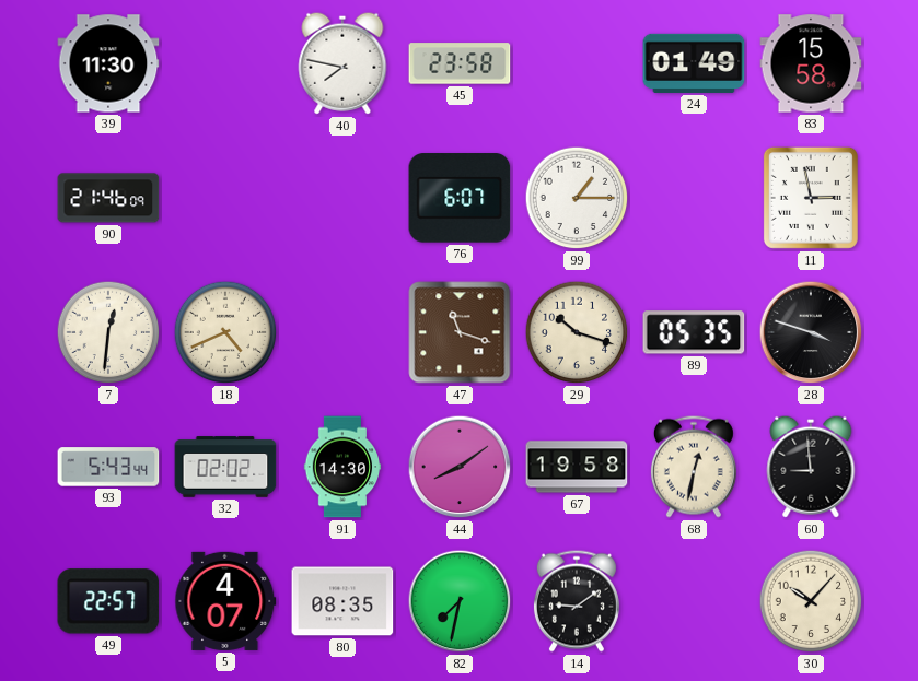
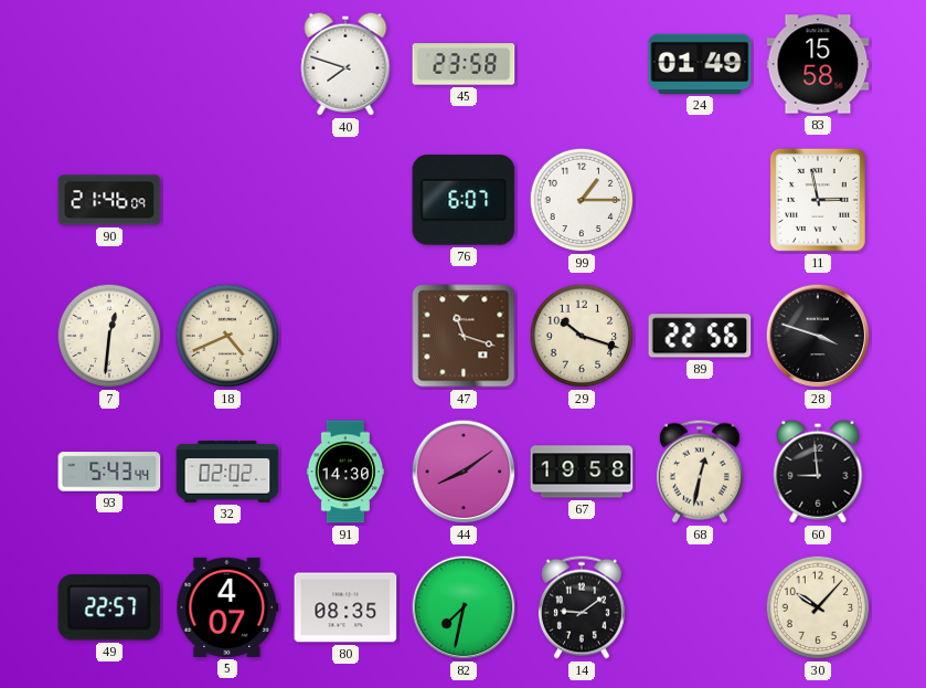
39: 11:30 -> none
40: 7:47 -> 7:48
89: 05:35 -> 22:56
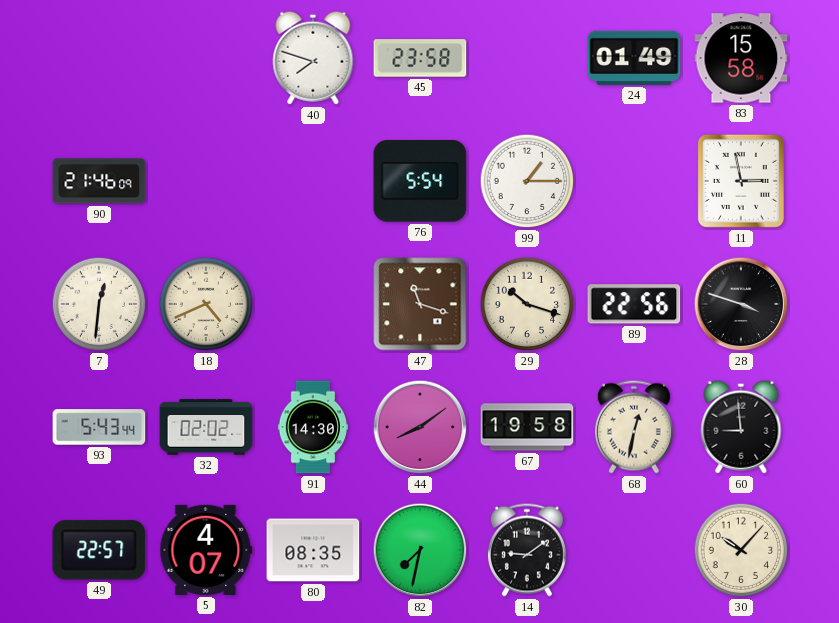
76: 6:07 -> 5:54
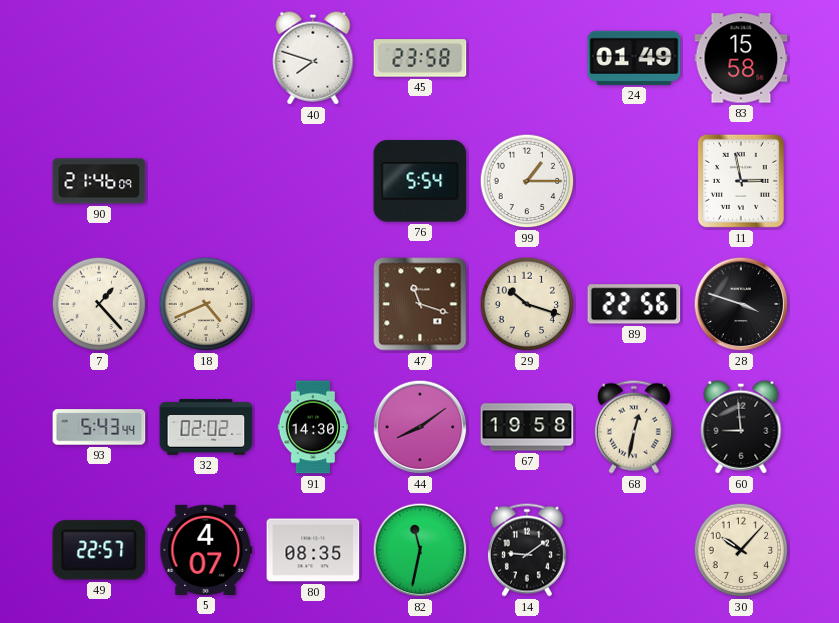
7: 12:31 -> 1:23
82: 7:32 -> 11:32
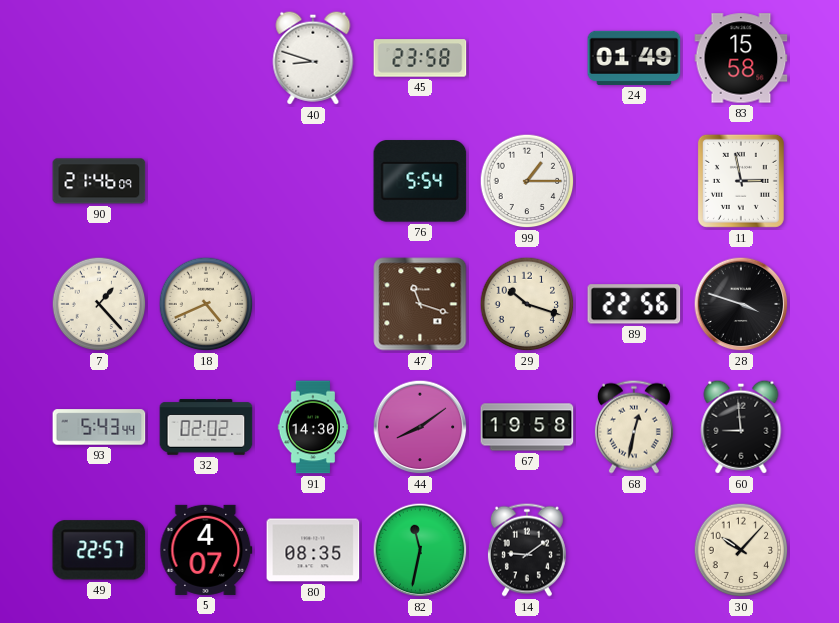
40: 7:48 -> 8:48
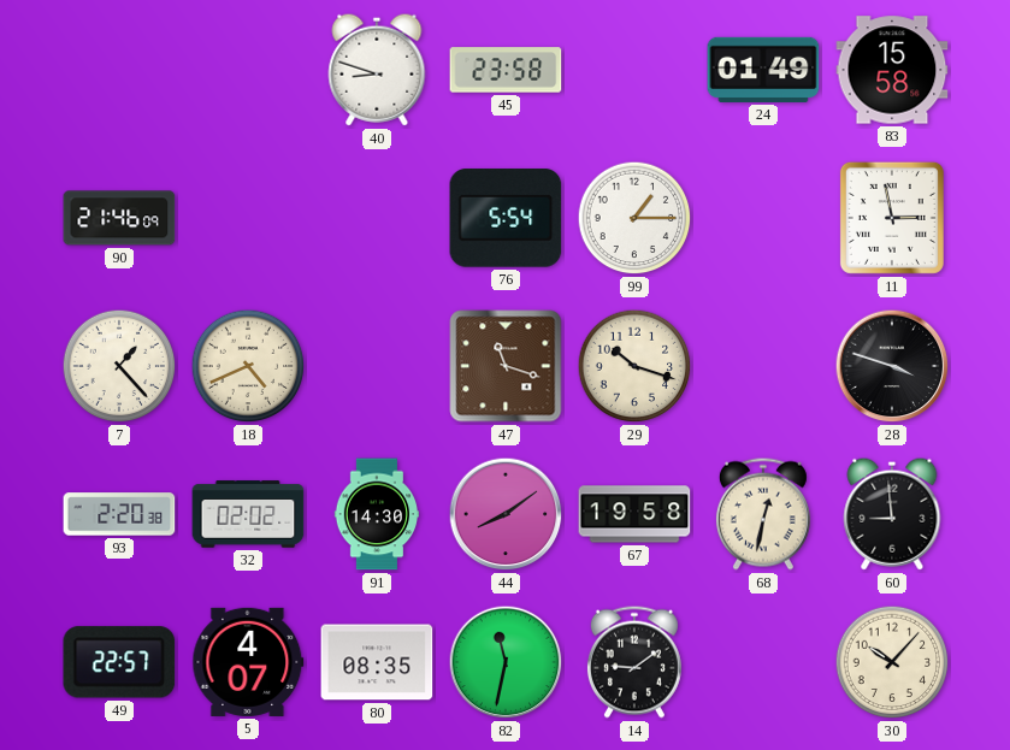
89: 22:56 -> none
93: 5:43 -> 2:20
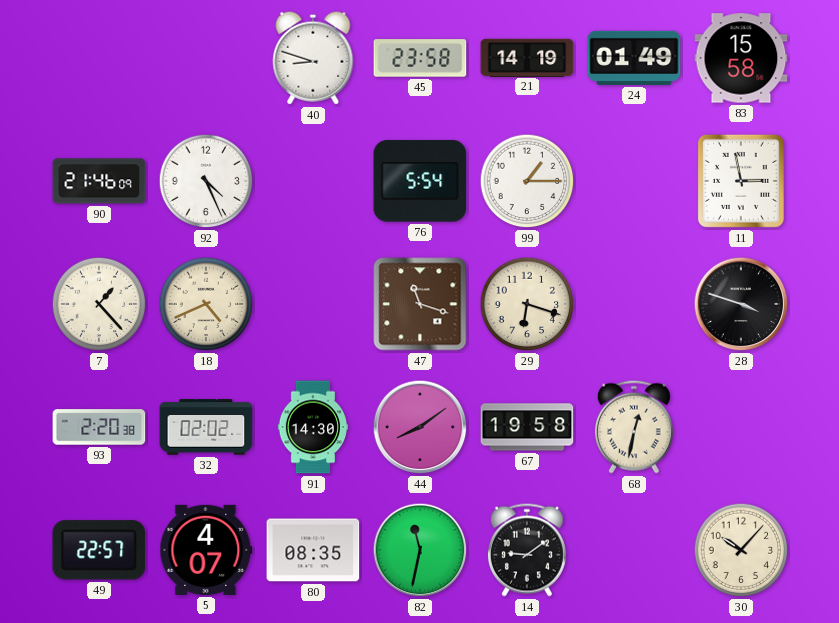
21: none -> 14:19
92: none -> 4:26
29: 10:18 -> 6:18
60: 8:59 -> none
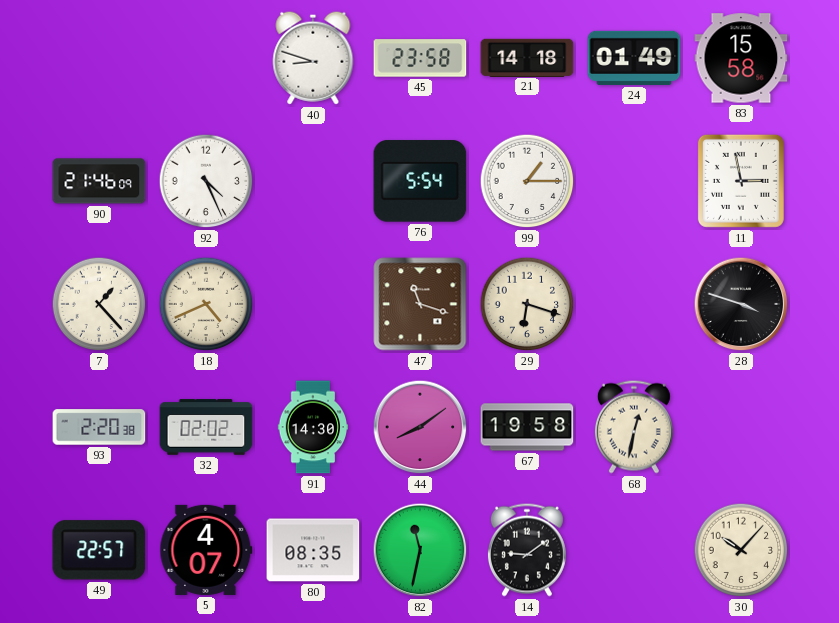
21: 14:19 -> 14:18
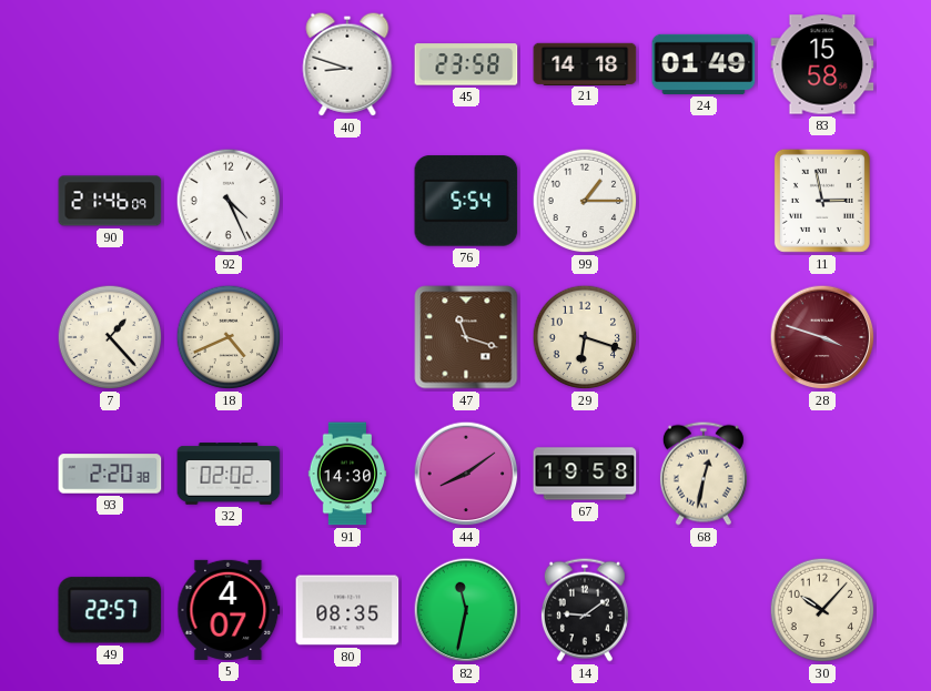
28 dial: black -> burgundy
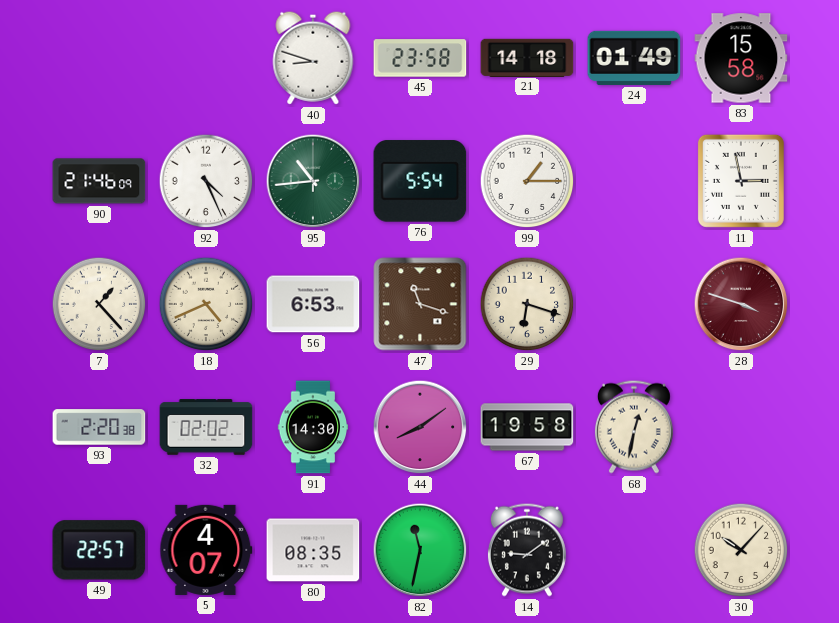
95: none -> 10:44
56: none -> 6:53
